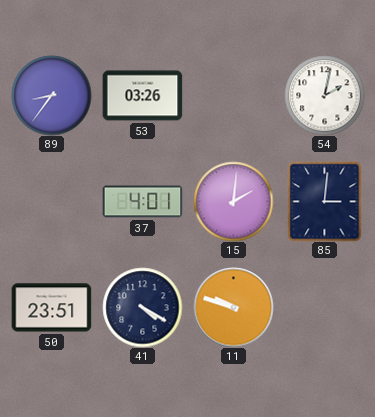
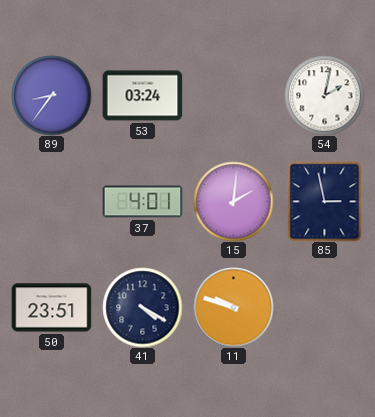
53: 03:26 -> 03:24
85: 3:01 -> 2:58
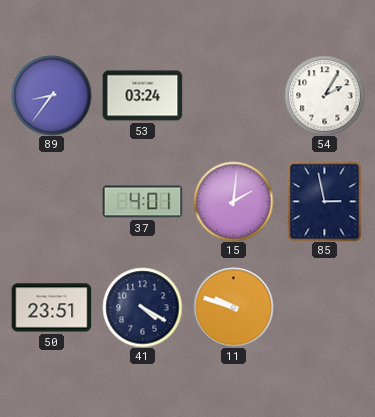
54: 2:02 -> 2:05
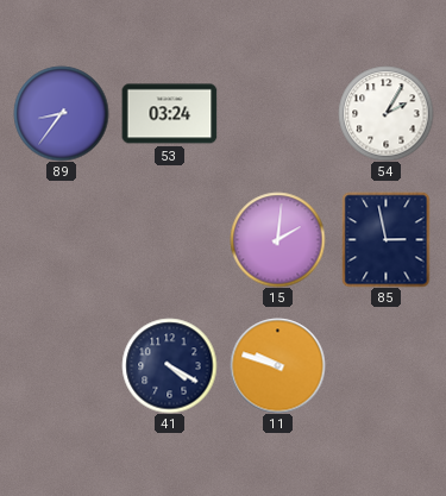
37: 4:01 -> none
50: 23:51 -> none
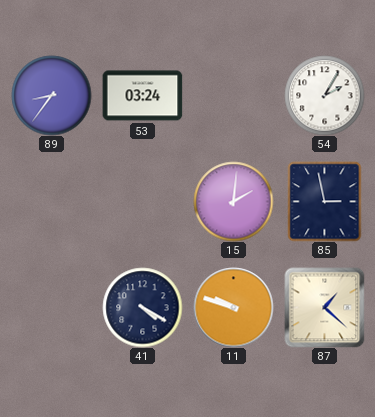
87: none -> 1:22
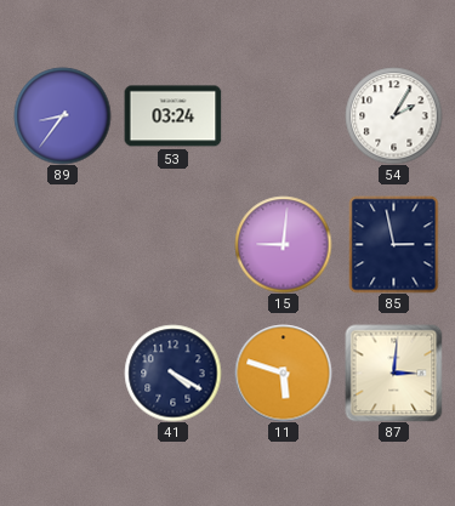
15: 2:01 -> 9:01
11: 9:48 -> 5:48
87: 1:22 -> 3:01
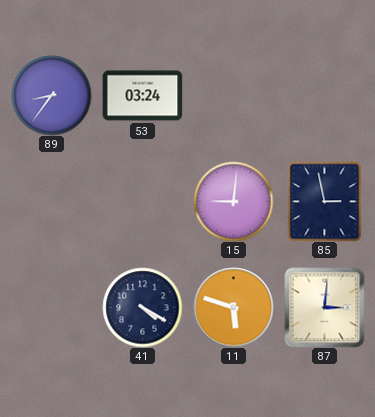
54: 2:05 -> none
